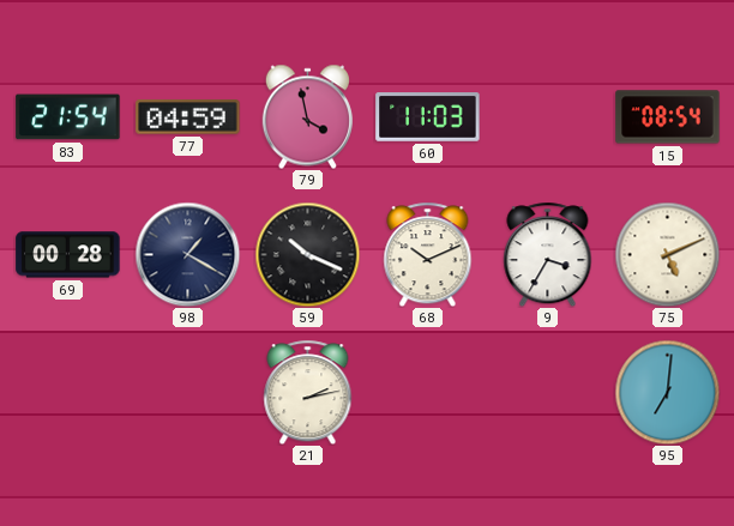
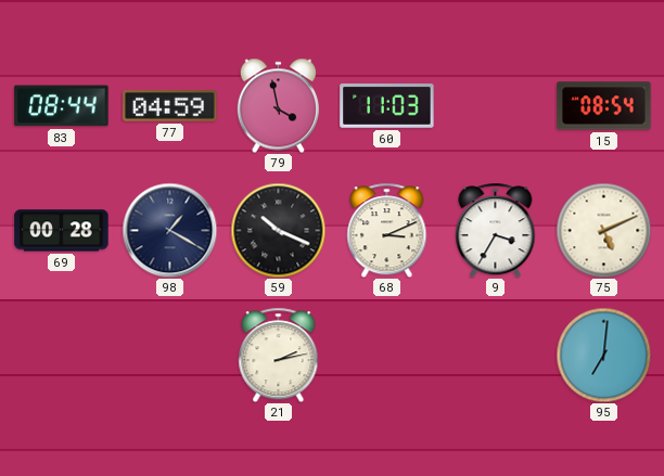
83: 21:54 -> 08:44
68: 10:11 -> 3:11
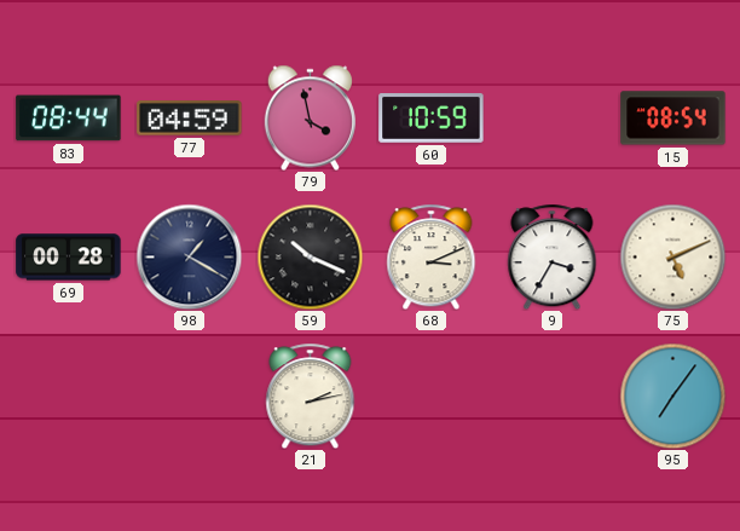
60: 11:03 -> 10:59
95: 7:01 -> 7:06
